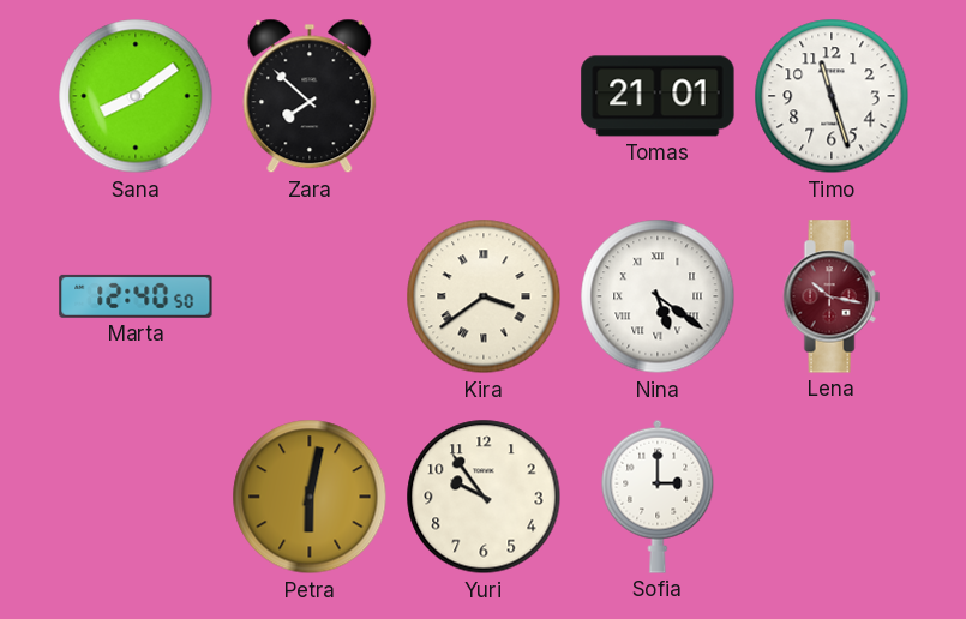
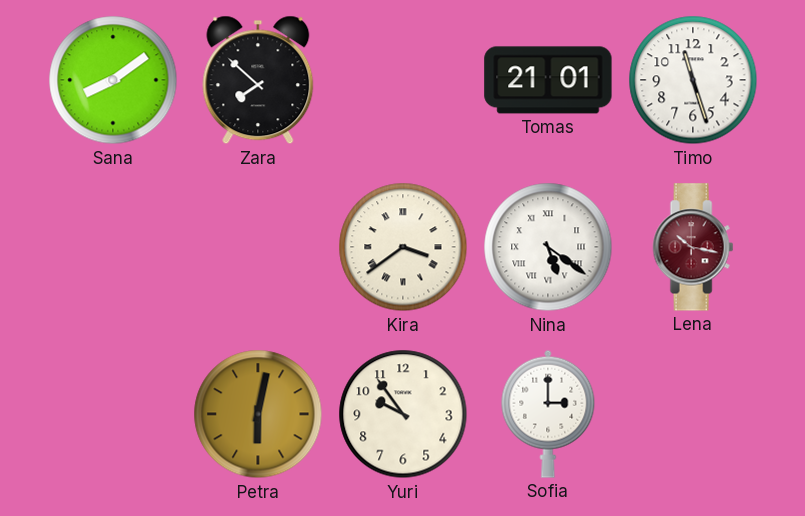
Marta: 12:40 -> none
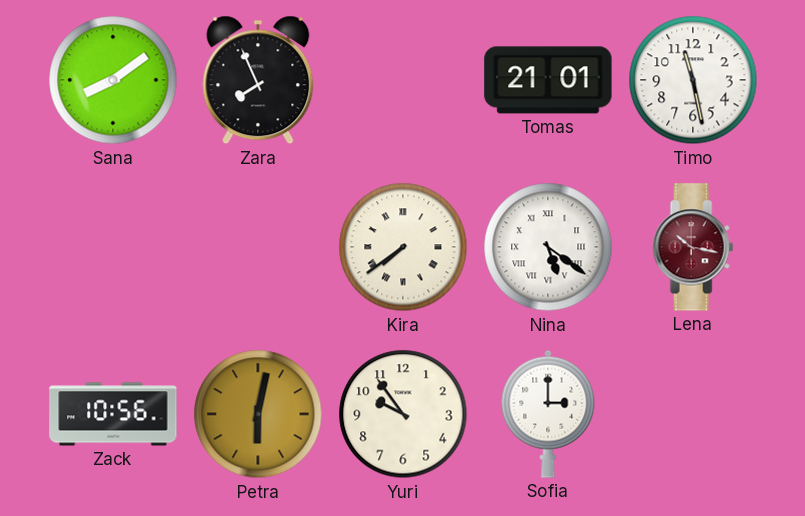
Zara: 7:52 -> 7:56
Timo: 11:27 -> 11:28
Kira: 3:39 -> 7:39
Zack: none -> 10:56
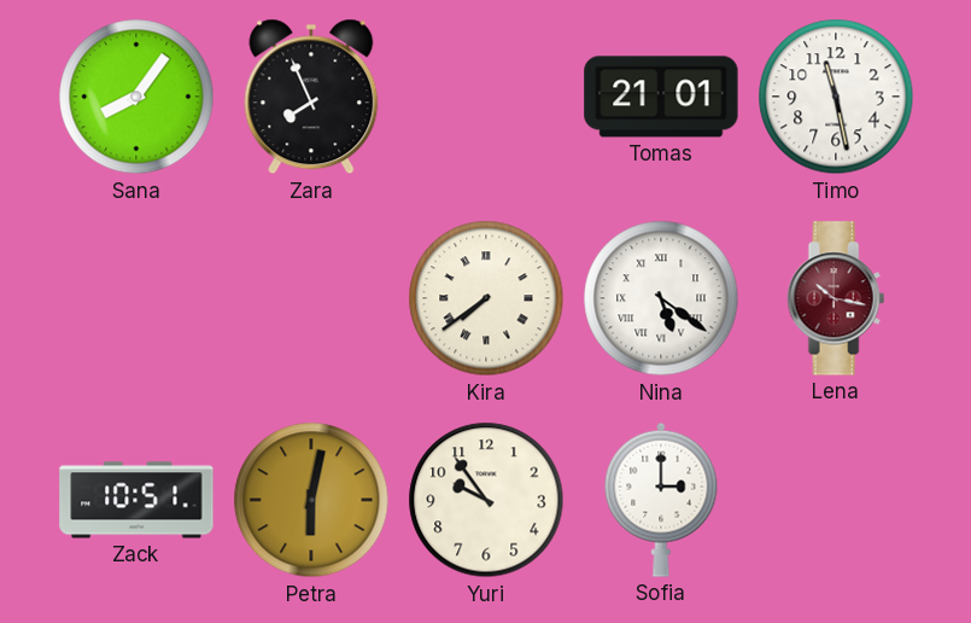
Sana: 8:09 -> 8:06
Zack: 10:56 -> 10:51
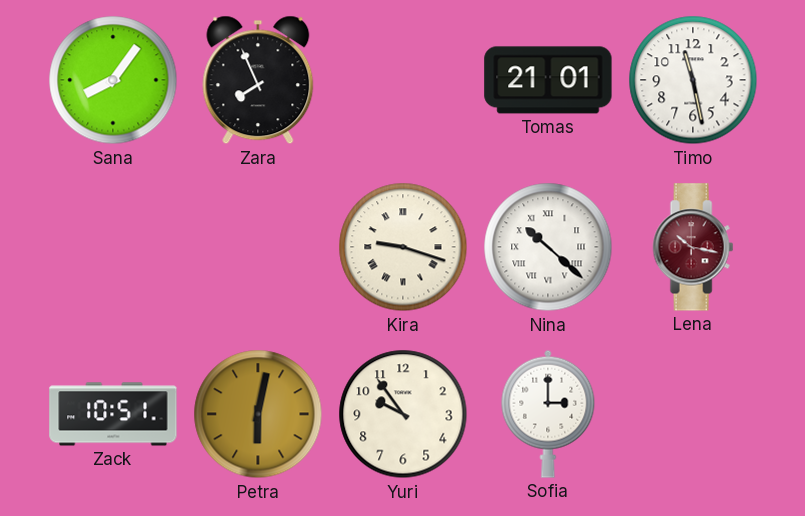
Kira: 7:39 -> 9:18
Nina: 5:21 -> 10:22
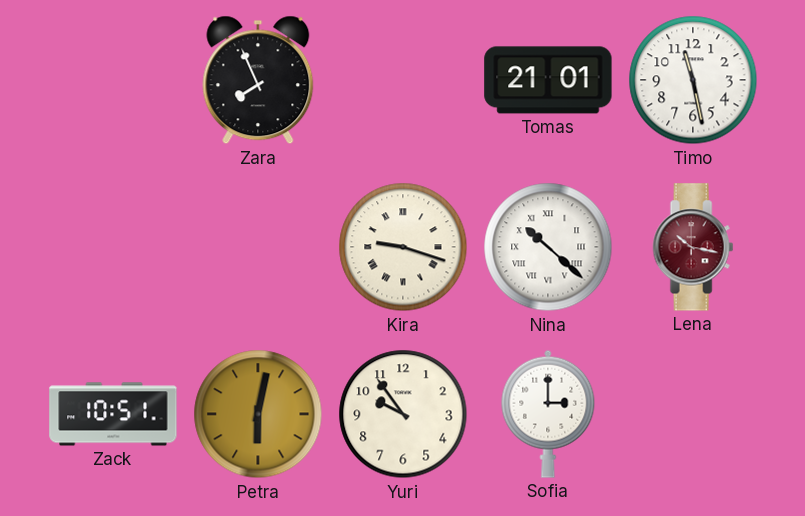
Sana: 8:06 -> none
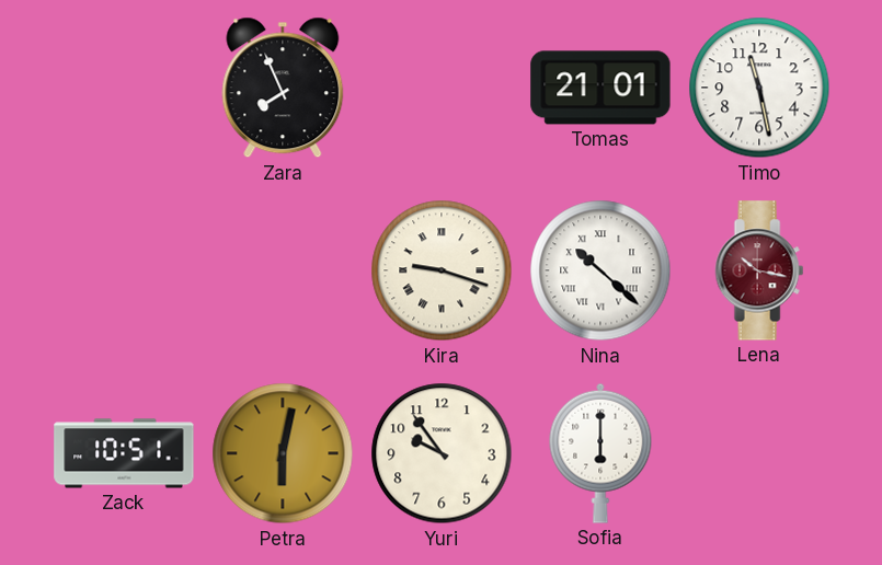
Sofia: 3:00 -> 6:00
